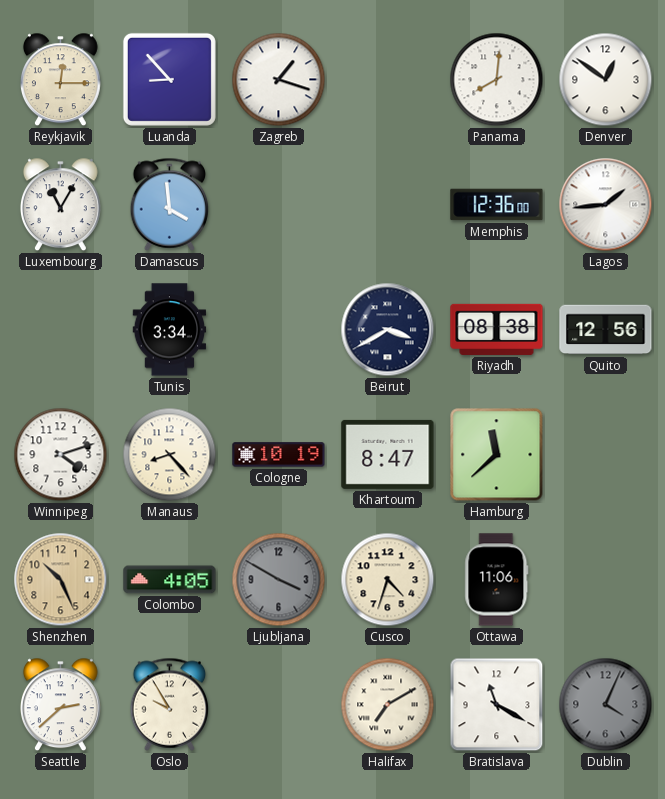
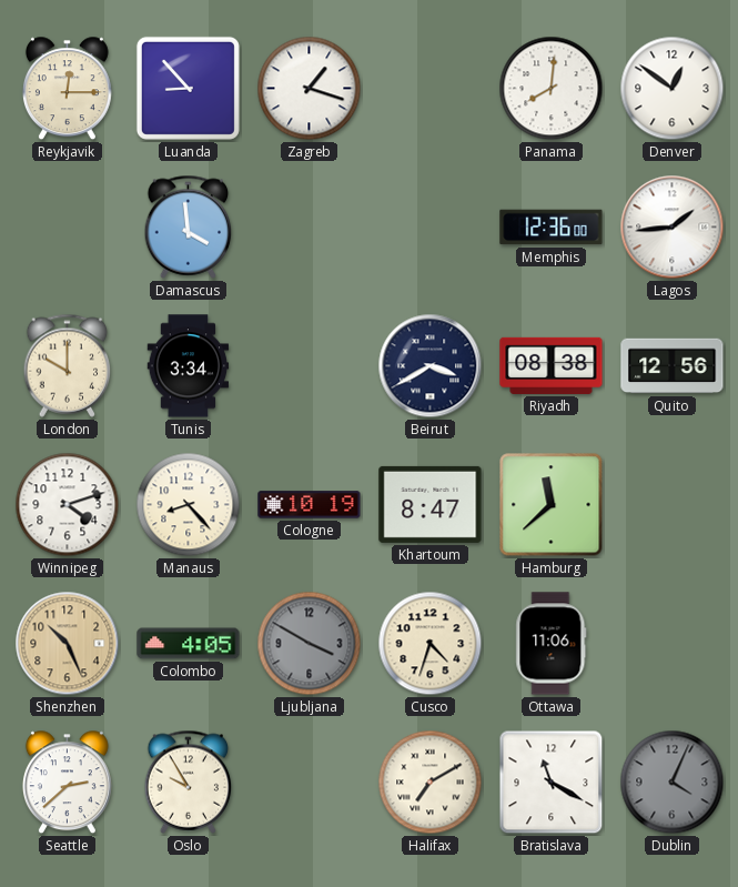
Luxembourg: 11:05 -> none
London: none -> 10:00
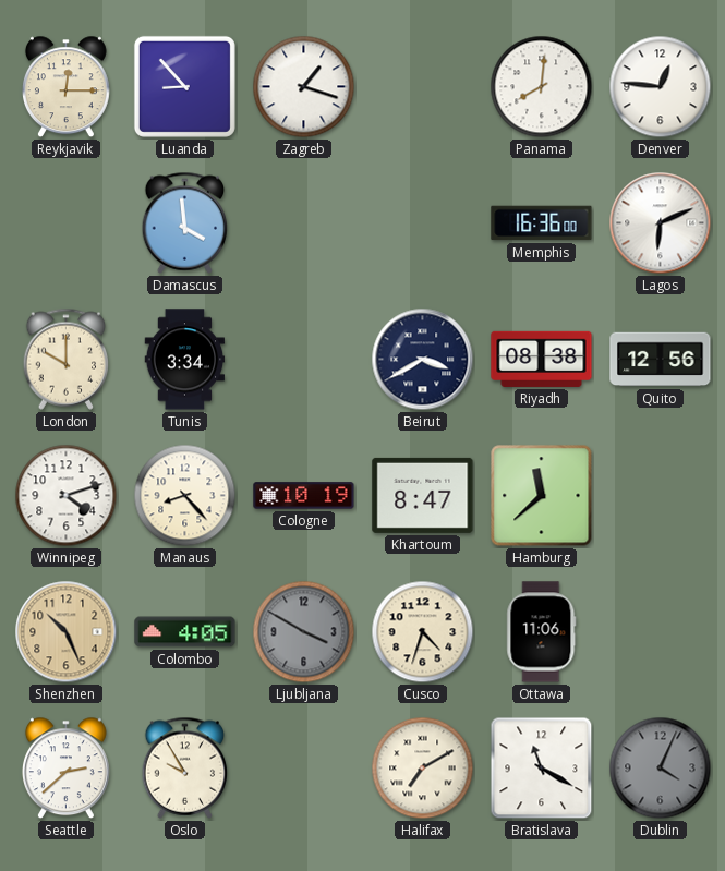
Denver: 12:51 -> 12:46
Memphis: 12:36 -> 16:36
Lagos: 1:44 -> 6:11
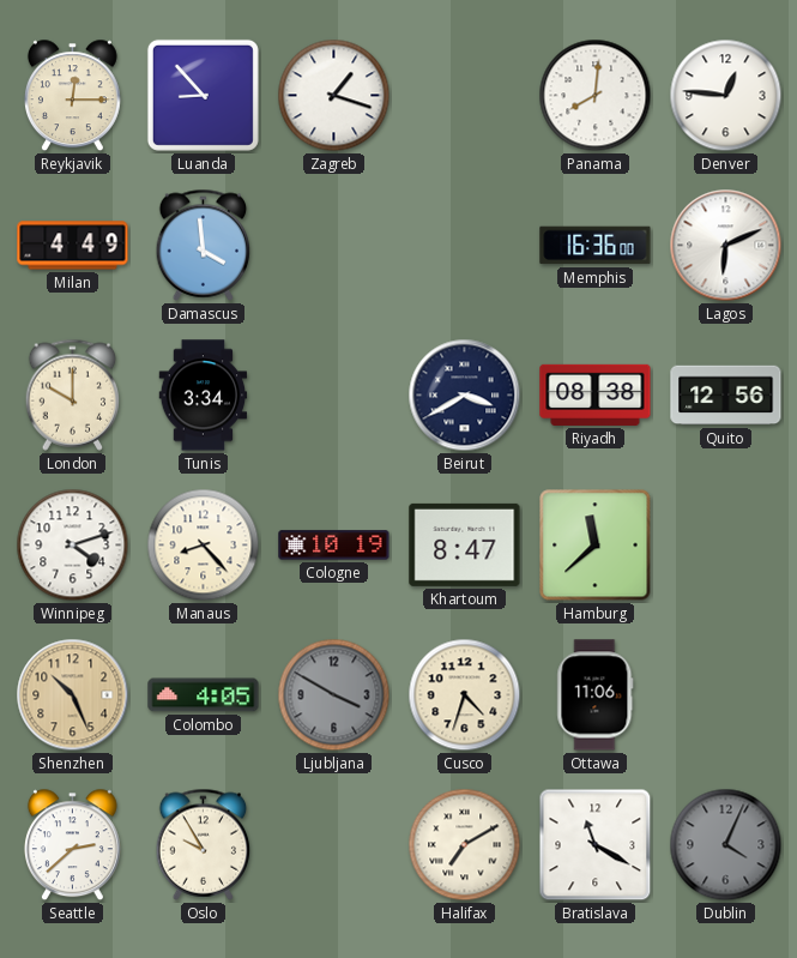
Milan: none -> 4:49
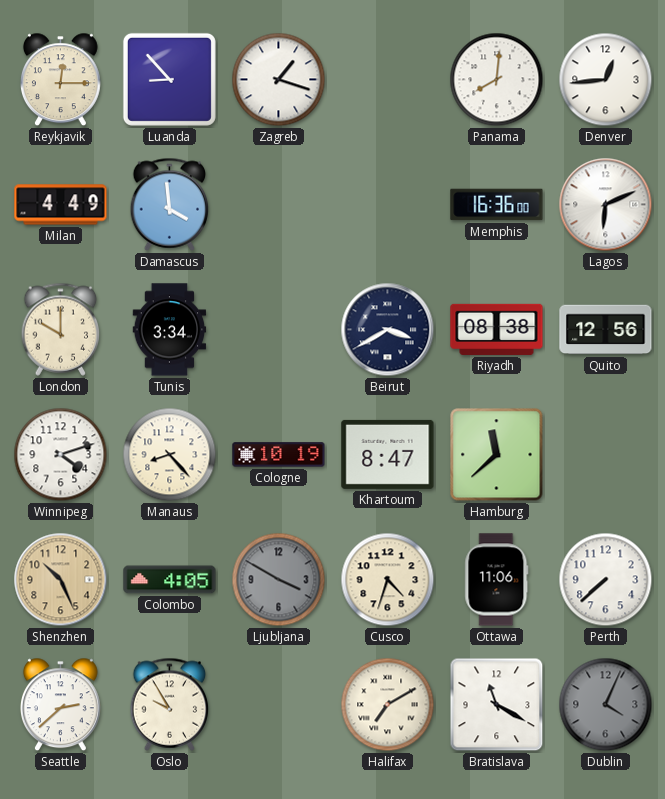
Denver: 12:46 -> 12:44
Perth: none -> 7:38
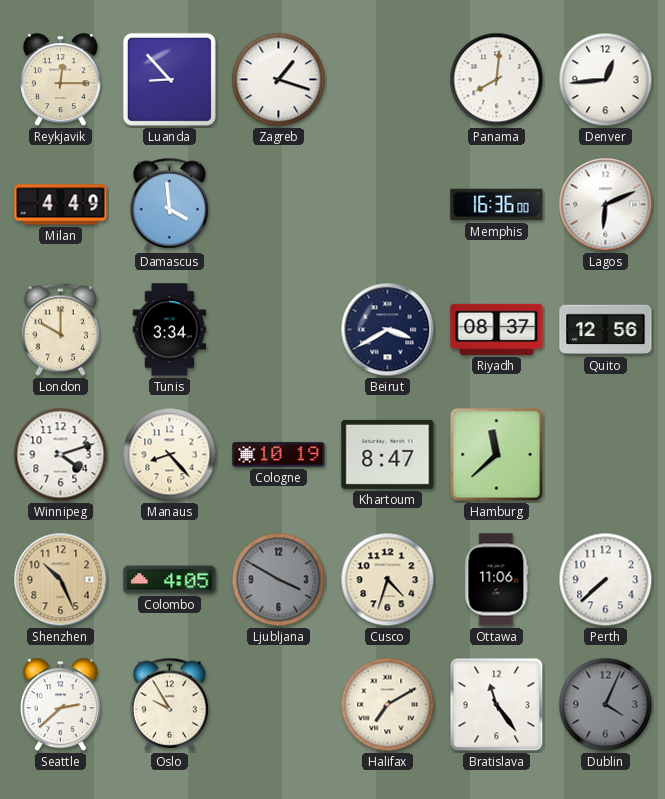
Riyadh: 08:38 -> 08:37
Bratislava: 11:20 -> 11:24
